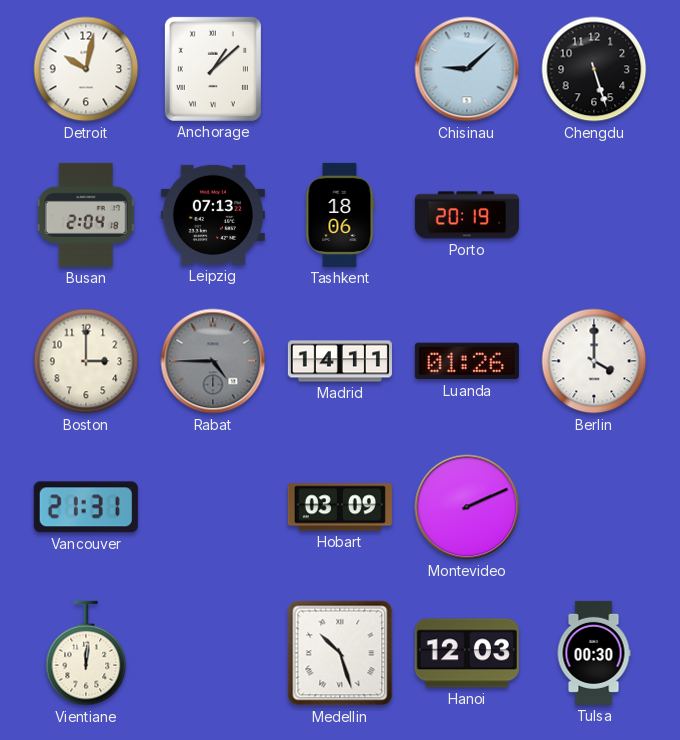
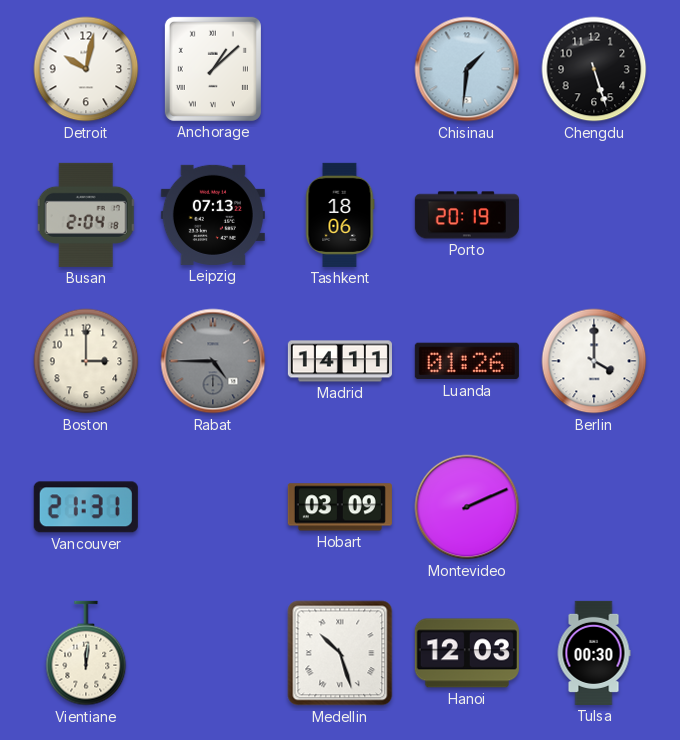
Chisinau: 9:08 -> 1:31
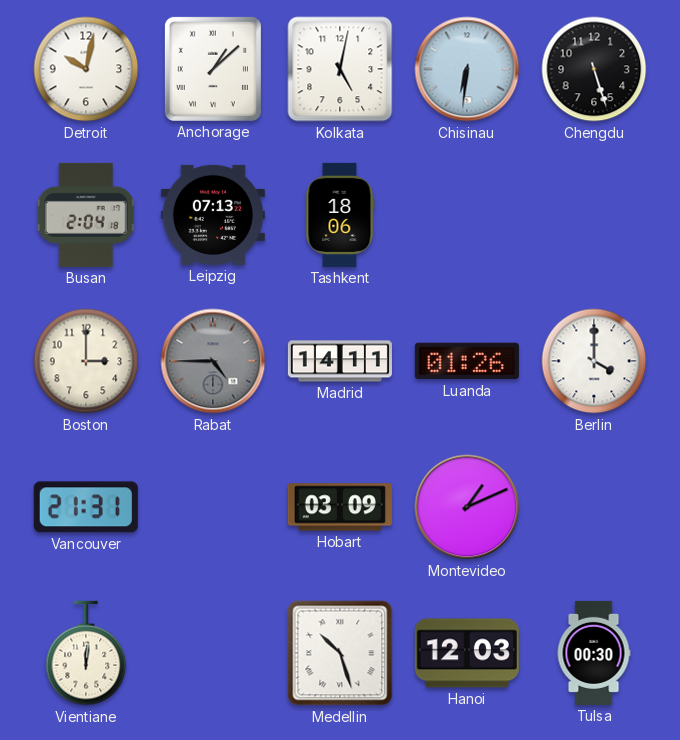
Kolkata: none -> 5:02
Chisinau: 1:31 -> 6:31
Porto: 20:19 -> none
Montevideo: 2:11 -> 1:11
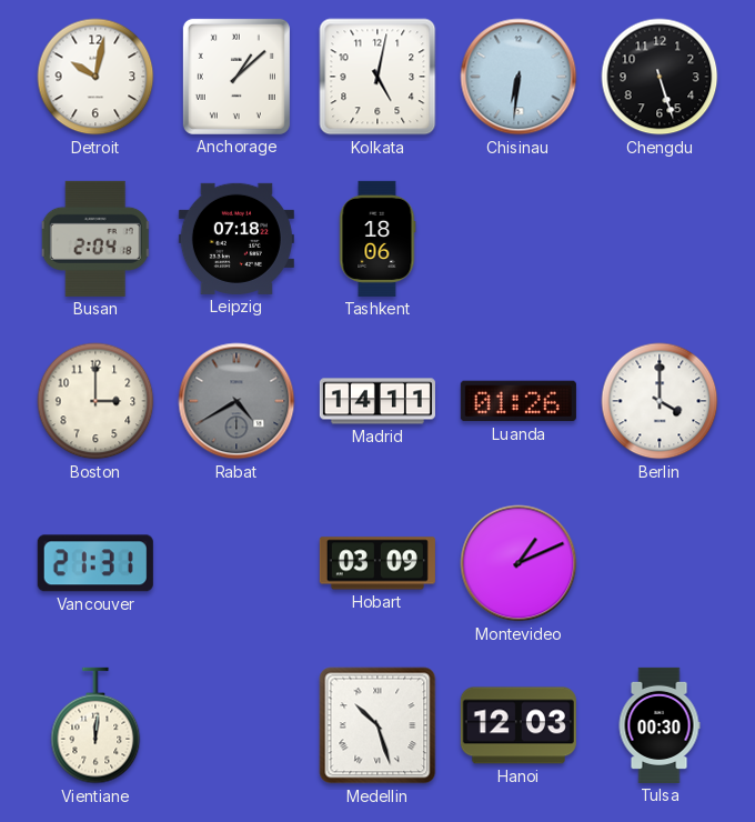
Leipzig: 07:13 -> 07:18
Rabat: 4:45 -> 4:40
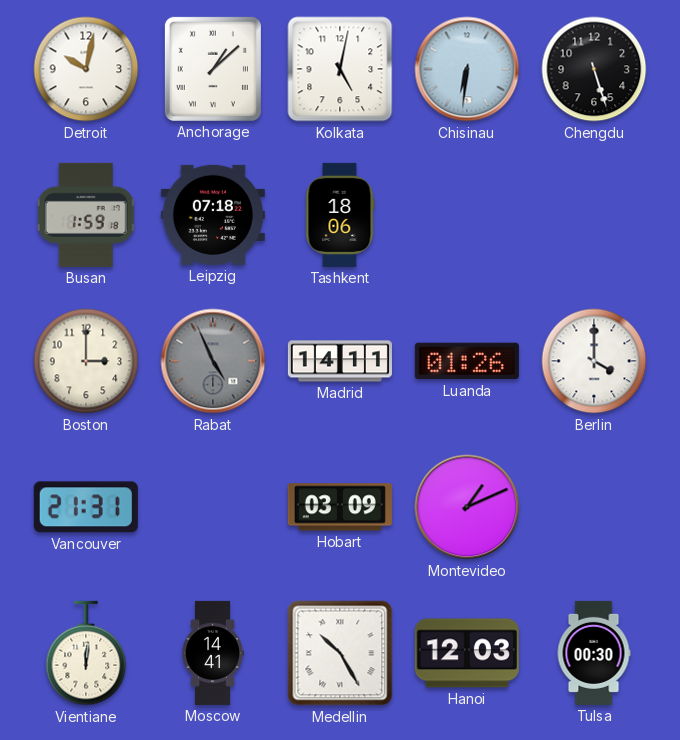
Busan: 2:04 -> 1:59
Rabat: 4:40 -> 4:56
Moscow: none -> 14:41
Medellin: 10:27 -> 10:25
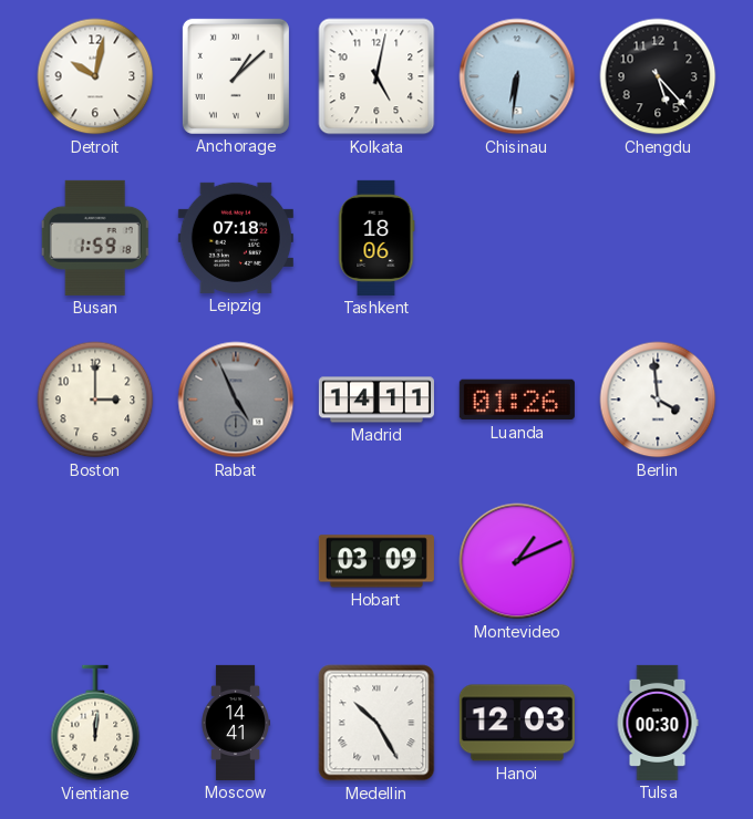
Chengdu: 5:27 -> 5:23
Berlin: 4:00 -> 3:59
Vancouver: 21:31 -> none
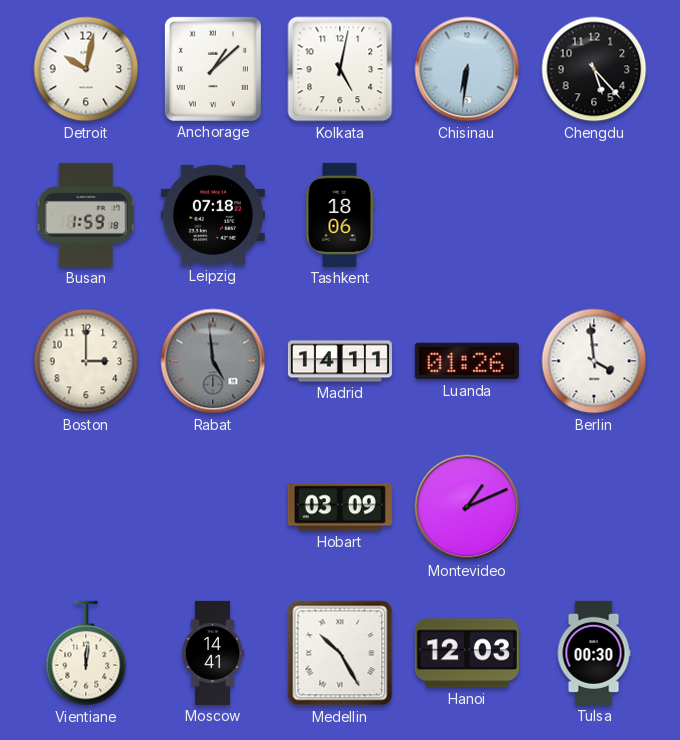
Rabat: 4:56 -> 4:59
